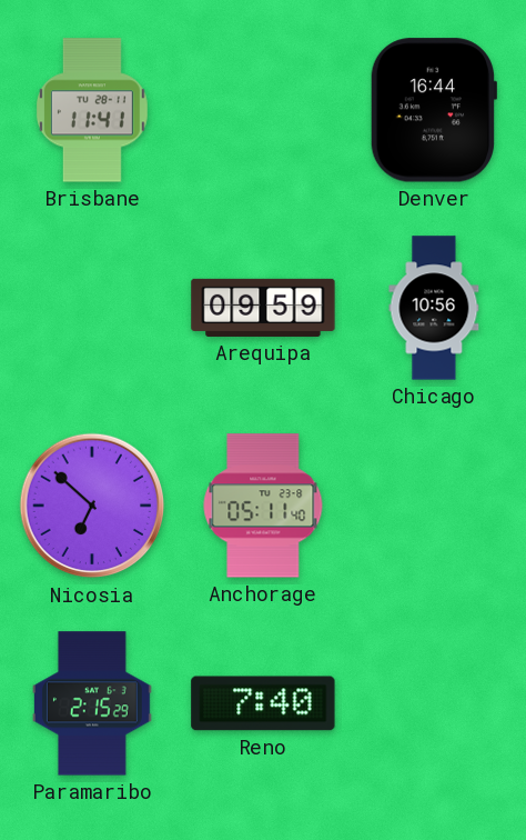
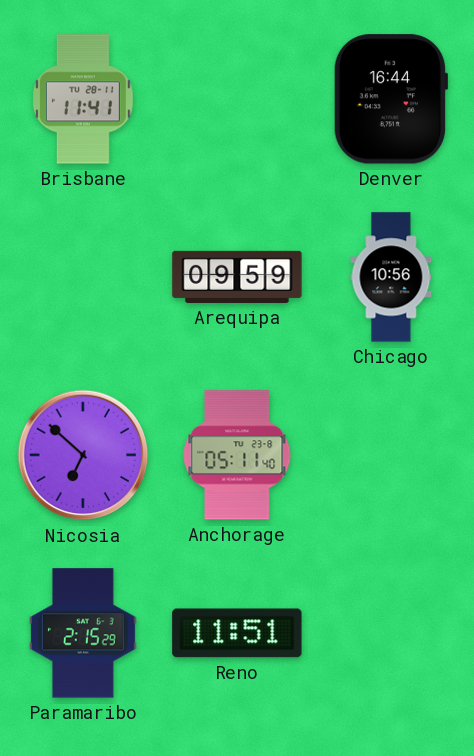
Reno: 7:40 -> 11:51
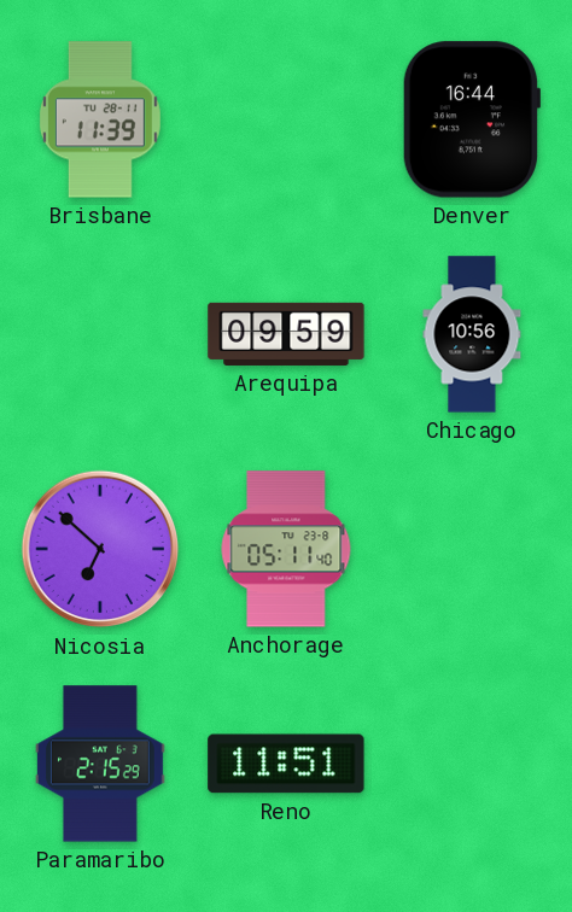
Brisbane: 11:41 -> 11:39
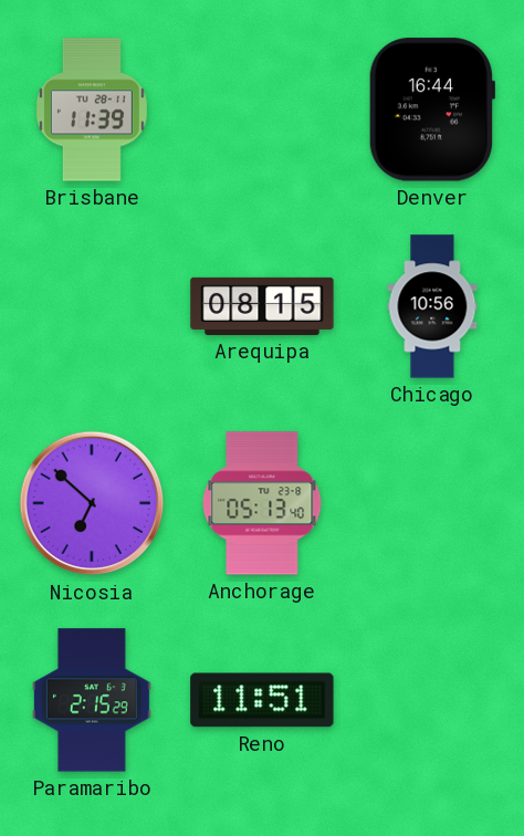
Arequipa: 09:59 -> 08:15
Anchorage: 05:11 -> 05:13
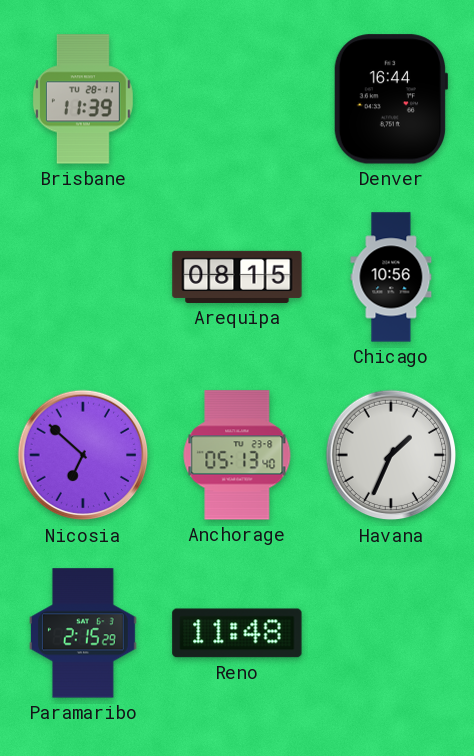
Havana: none -> 1:34
Reno: 11:51 -> 11:48
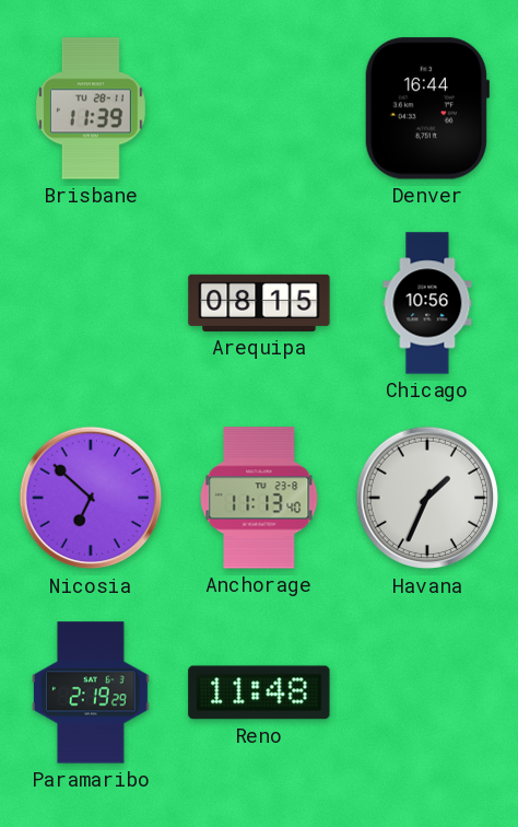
Anchorage: 05:13 -> 11:13
Paramaribo: 2:15 -> 2:19
